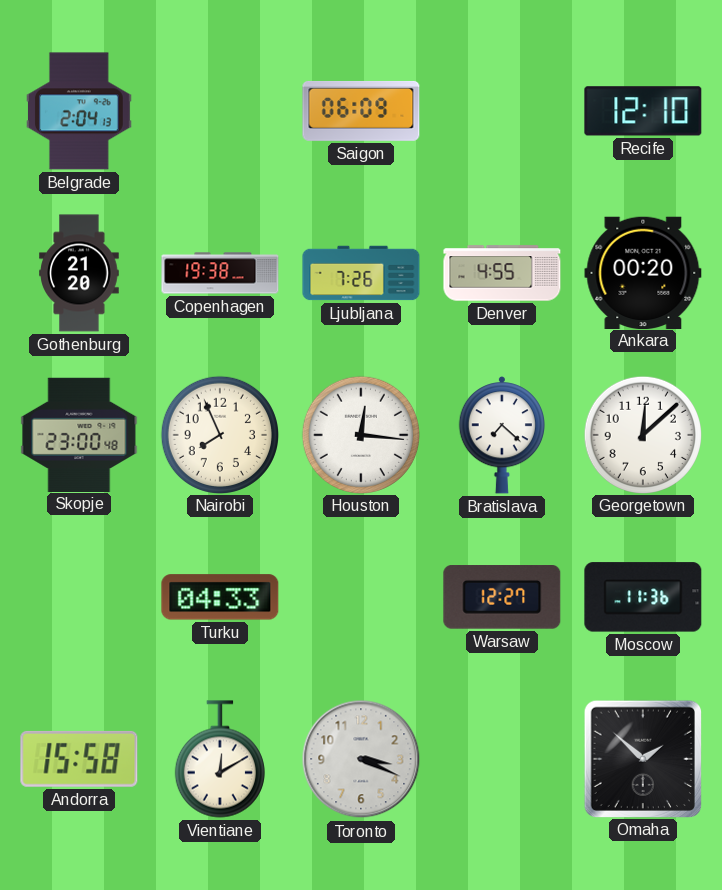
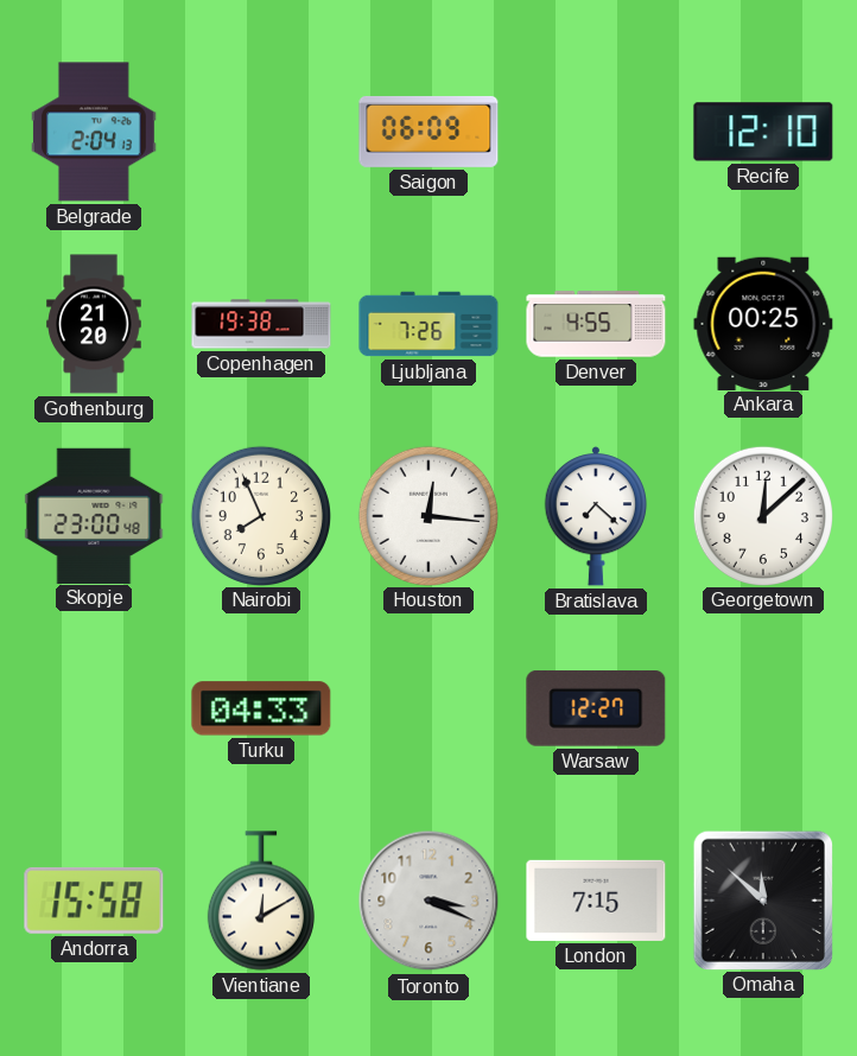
Ankara: 00:20 -> 00:25
Moscow: 11:36 -> none
London: none -> 7:15
Omaha: 1:52 -> 11:52
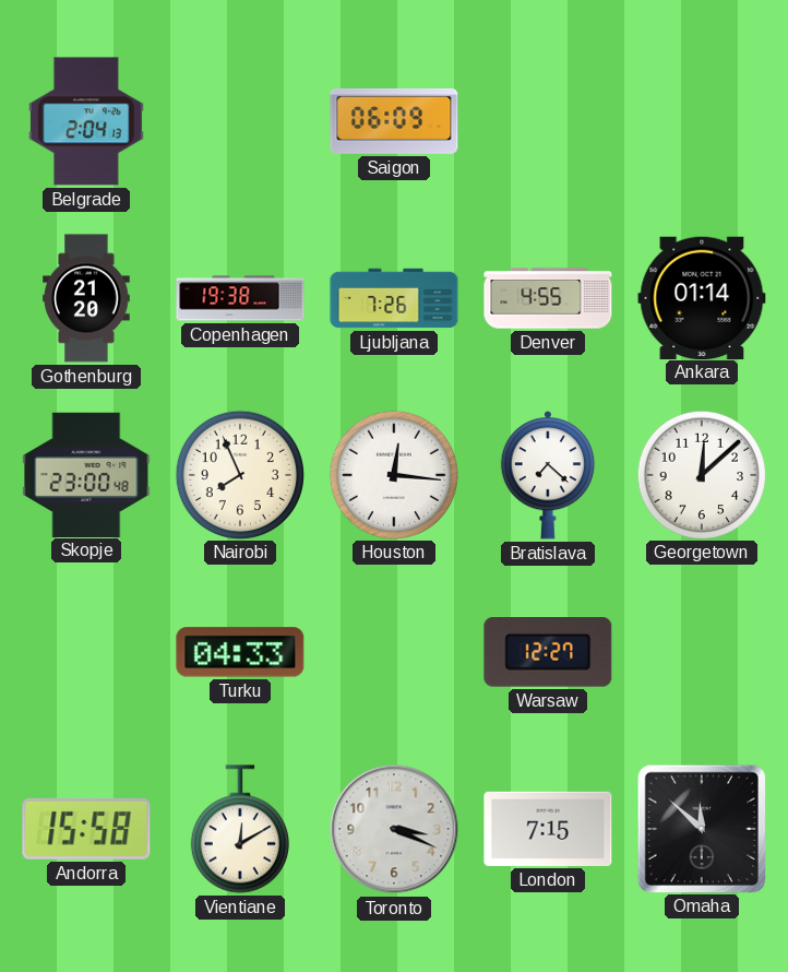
Recife: 12:10 -> none
Ankara: 00:25 -> 01:14
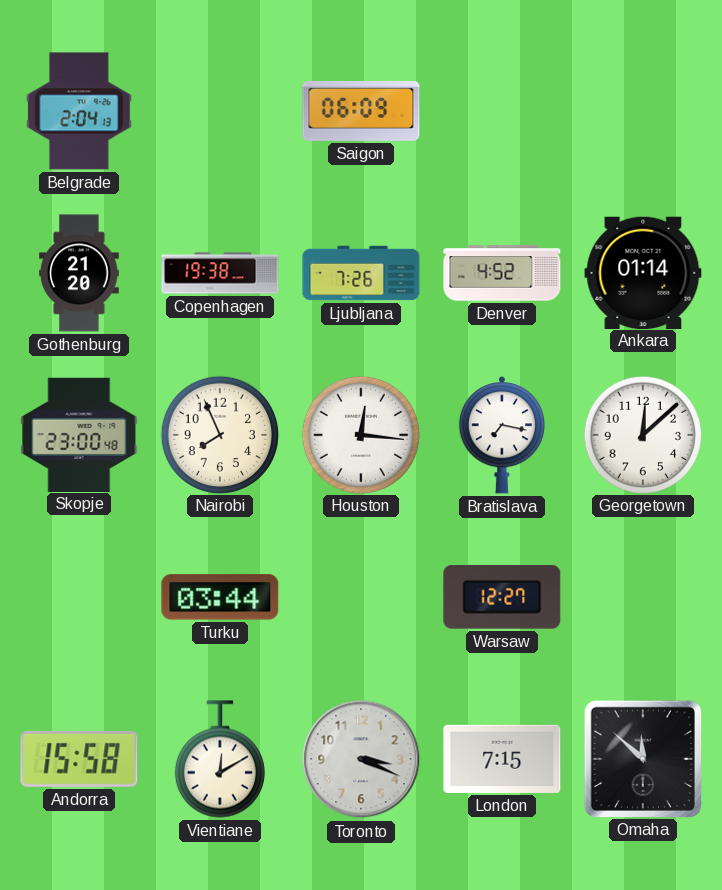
Denver: 4:55 -> 4:52
Bratislava: 7:22 -> 7:17
Turku: 04:33 -> 03:44
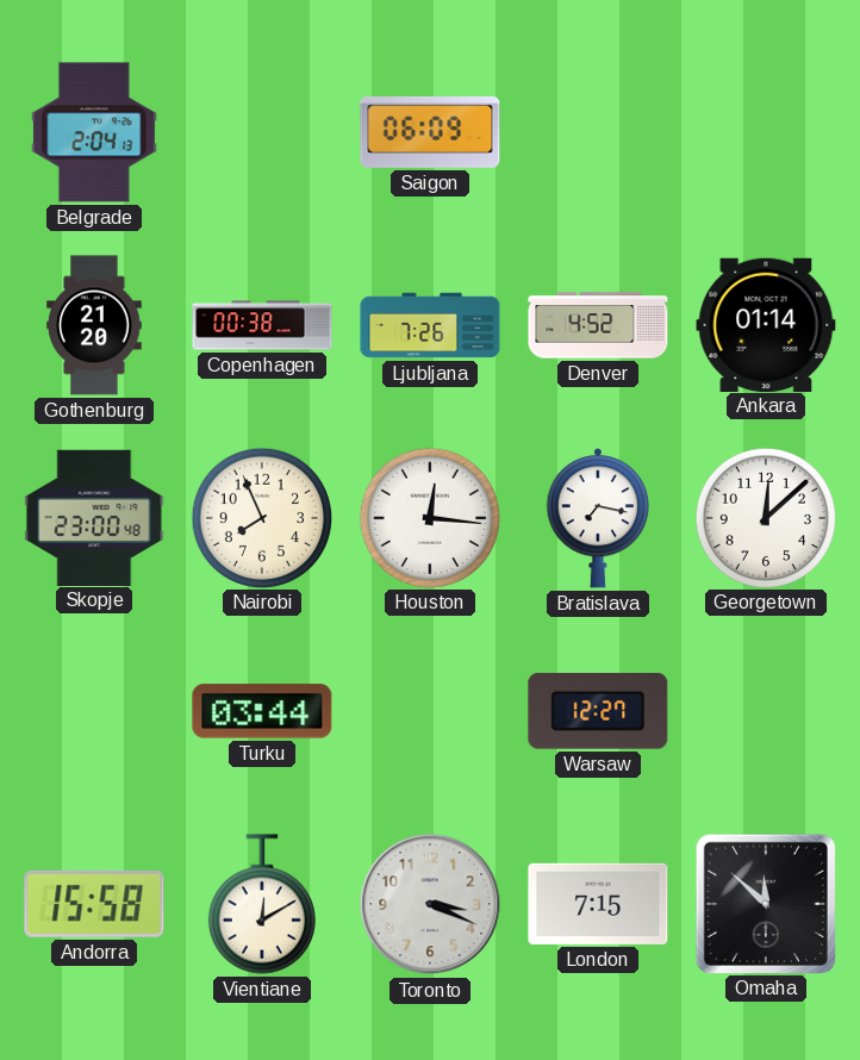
Copenhagen: 19:38 -> 00:38
